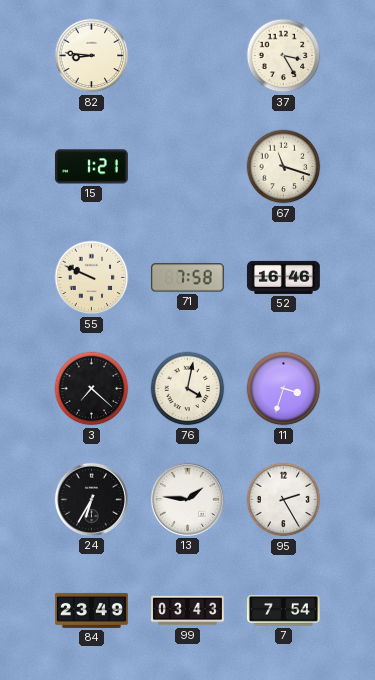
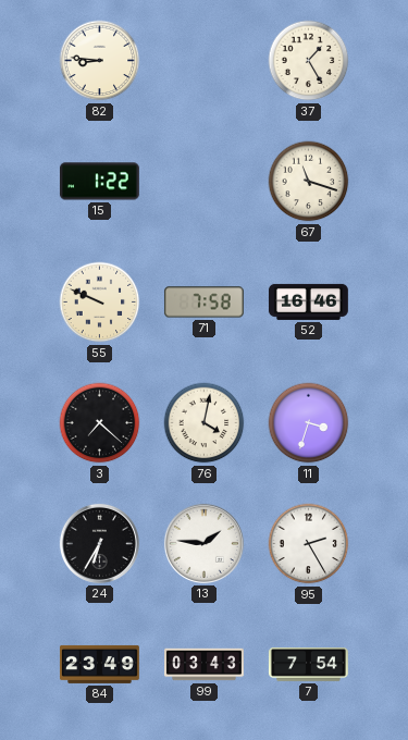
37: 3:25 -> 1:25
15: 1:21 -> 1:22
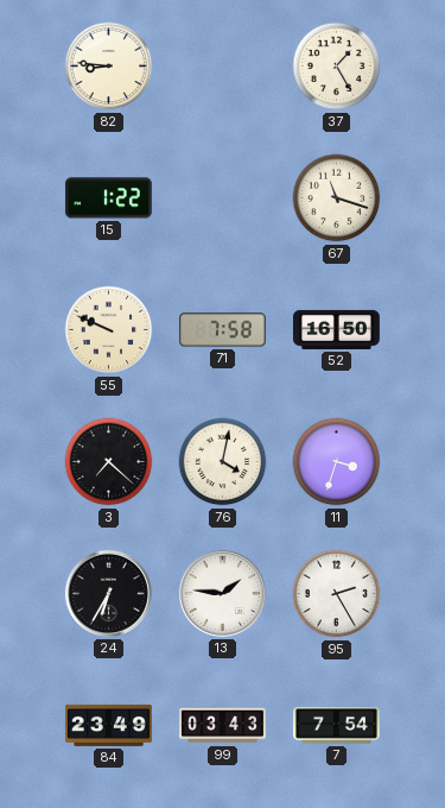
52: 16:46 -> 16:50
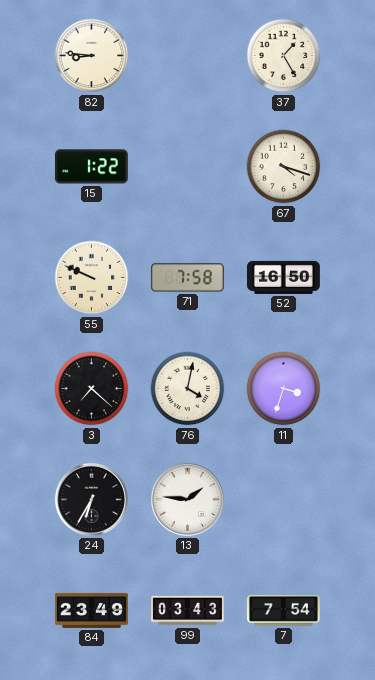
67: 11:18 -> 4:18
95: 2:25 -> none
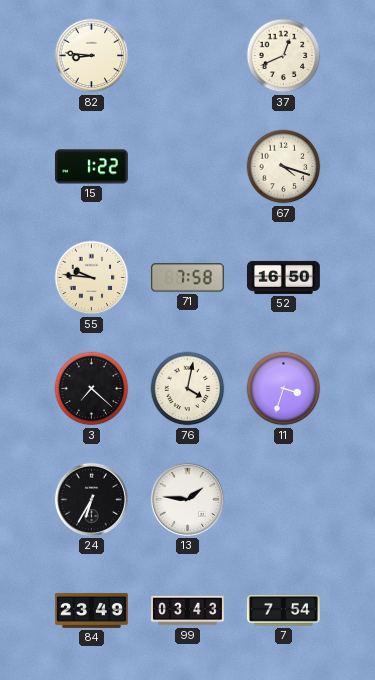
37: 1:25 -> 12:41
55: 9:49 -> 9:46
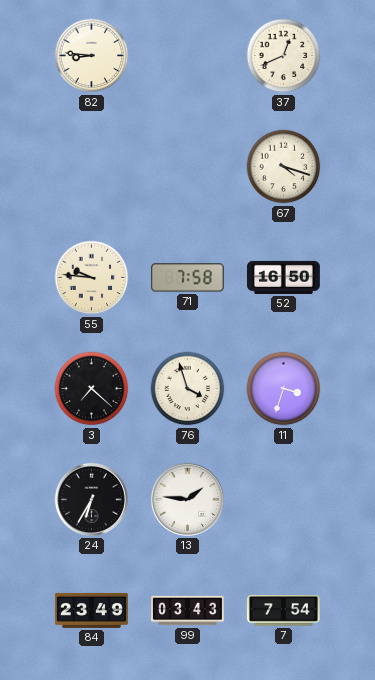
15: 1:22 -> none
76: 4:02 -> 3:57
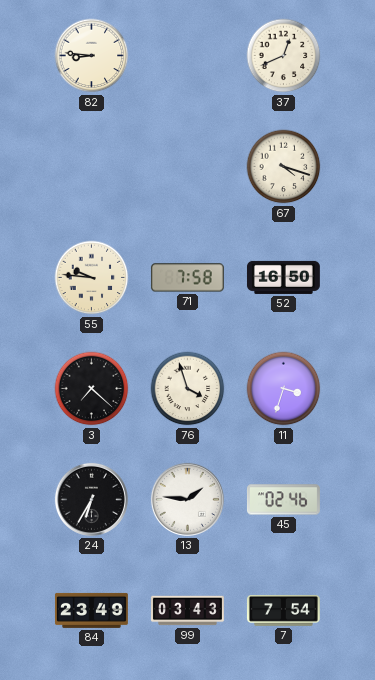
45: none -> 02:46
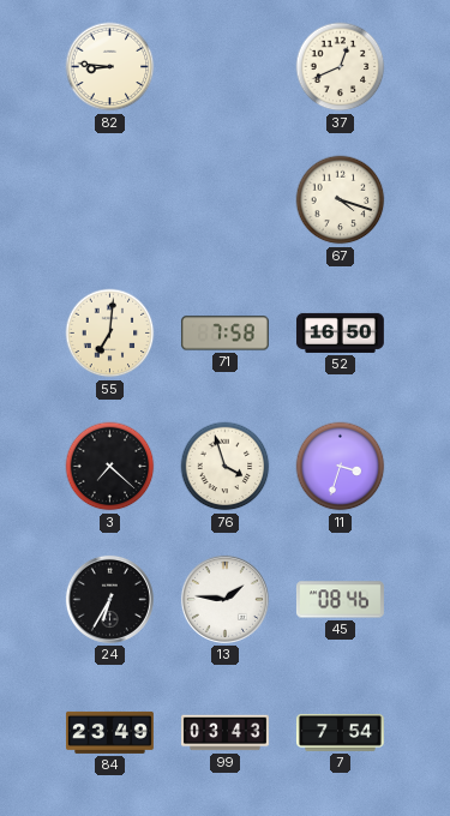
55: 9:46 -> 7:01
45: 02:46 -> 08:46
